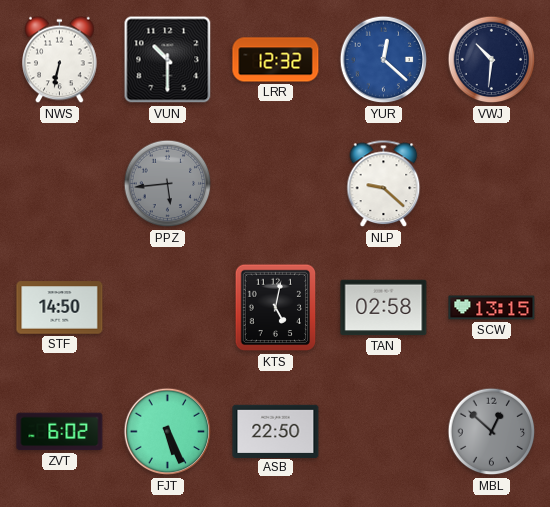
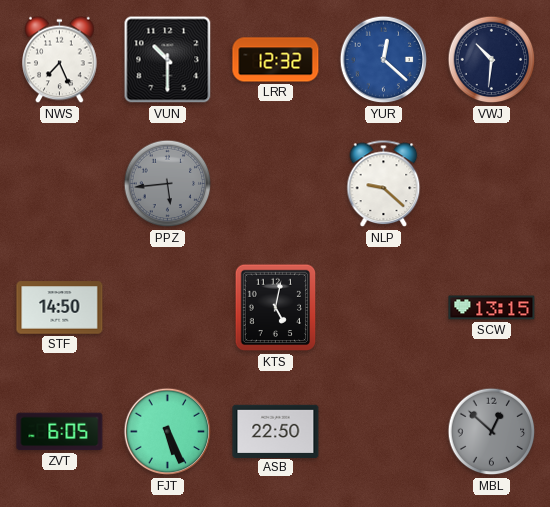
NWS: 6:32 -> 7:26
TAN: 02:58 -> none
ZVT: 6:02 -> 6:05
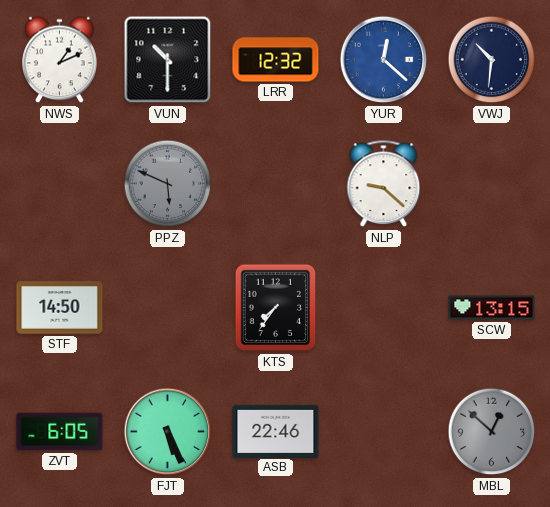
NWS: 7:26 -> 1:11
PPZ: 5:44 -> 5:49
KTS: 5:02 -> 7:36
ASB: 22:50 -> 22:46
